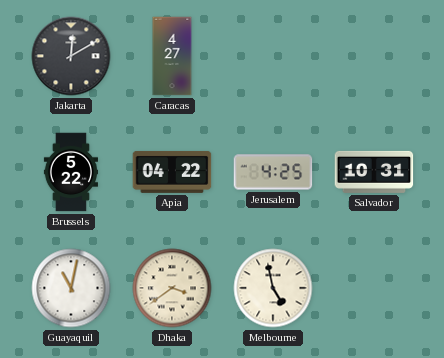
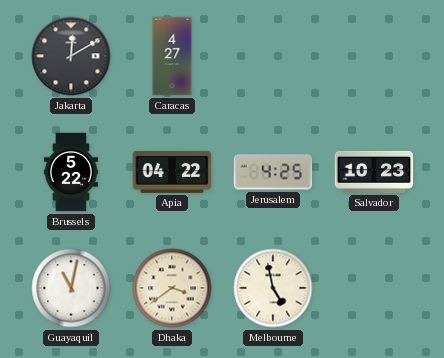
Salvador: 10:31 -> 10:23
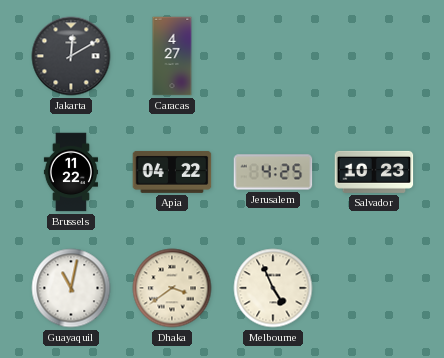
Brussels: 5:22 -> 11:22
Melbourne: 4:58 -> 4:56
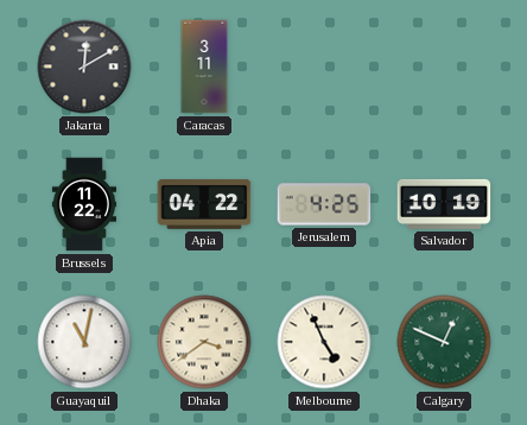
Caracas: 4:27 -> 3:11
Salvador: 10:23 -> 10:19
Calgary: none -> 12:49
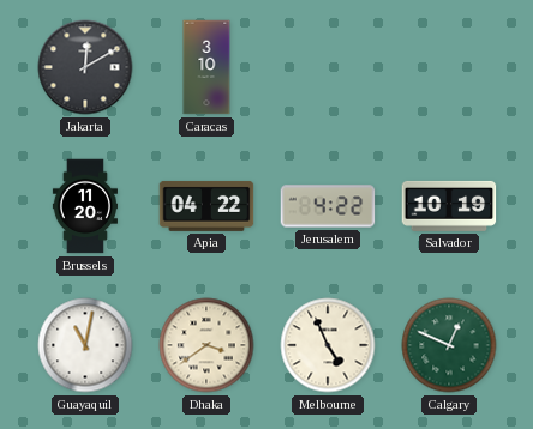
Caracas: 3:11 -> 3:10
Brussels: 11:22 -> 11:20
Jerusalem: 4:25 -> 4:22
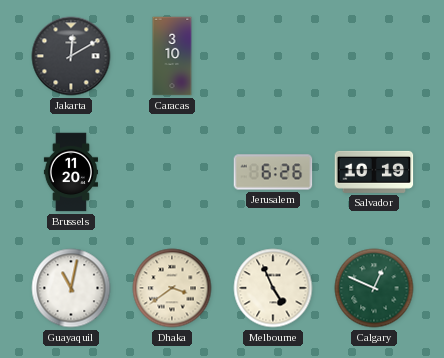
Apia: 04:22 -> none
Jerusalem: 4:22 -> 6:26
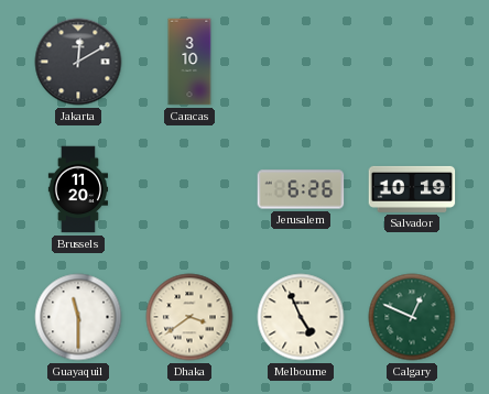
Guayaquil: 11:02 -> 11:30
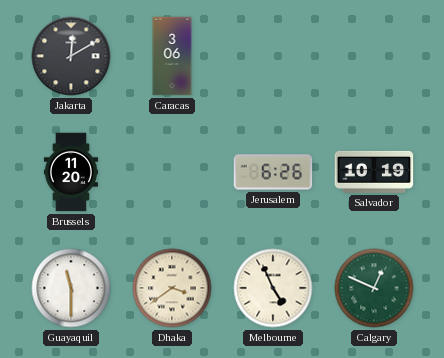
Caracas: 3:10 -> 3:06
